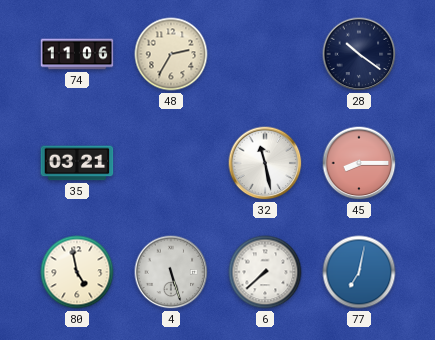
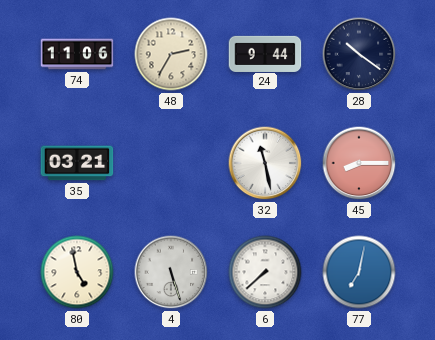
24: none -> 9:44
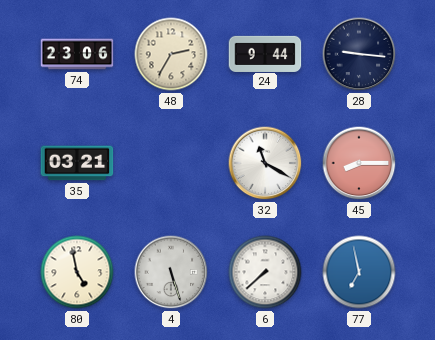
74: 11:06 -> 23:06
28: 10:21 -> 9:16
32: 11:28 -> 11:20
77: 7:02 -> 6:58
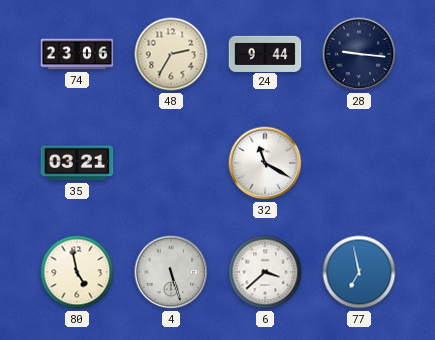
45: 8:15 -> none
6: 7:38 -> 3:38
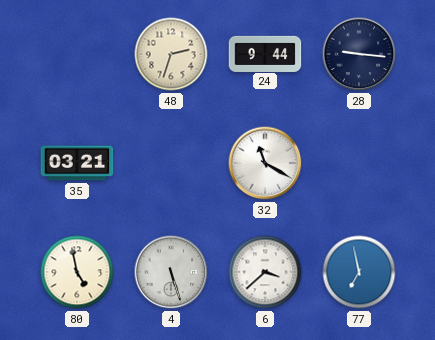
74: 23:06 -> none
48: 2:35 -> 2:33
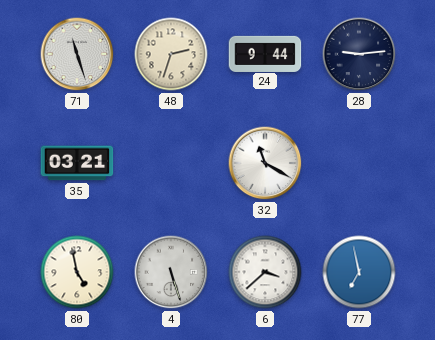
71: none -> 11:27
28: 9:16 -> 9:14
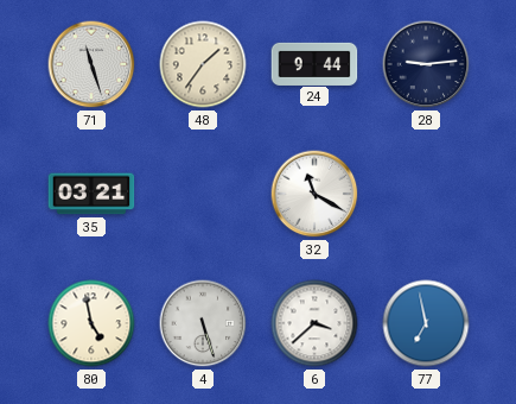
48: 2:33 -> 1:36
